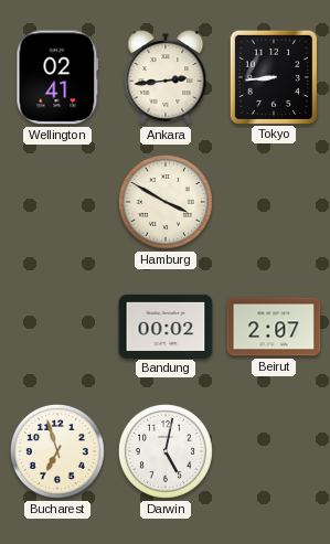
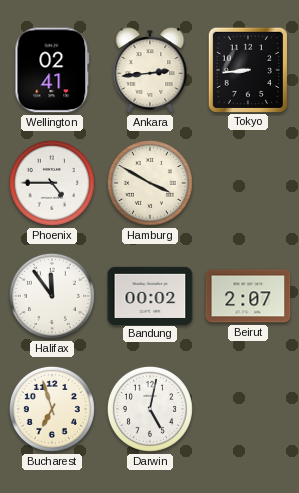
Phoenix: none -> 4:45
Halifax: none -> 11:54
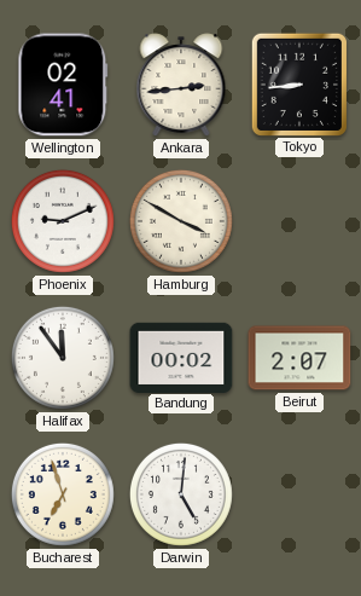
Phoenix: 4:45 -> 9:11
Darwin: 5:02 -> 5:01
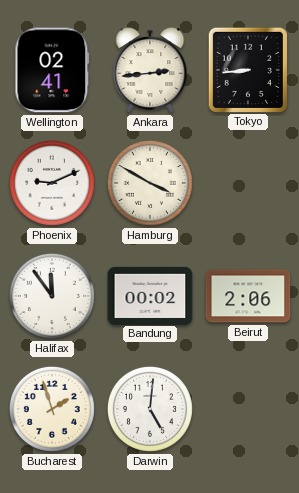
Beirut: 2:07 -> 2:06
Bucharest: 6:57 -> 1:57
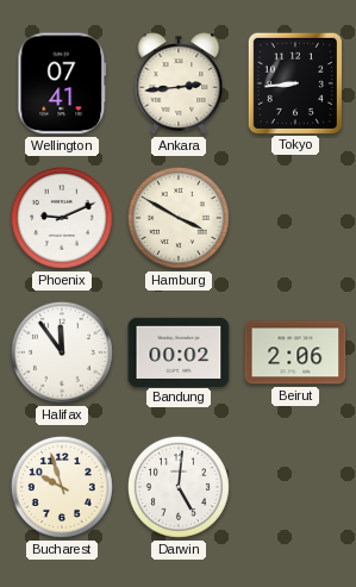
Wellington: 02:41 -> 07:41
Bucharest: 1:57 -> 9:57
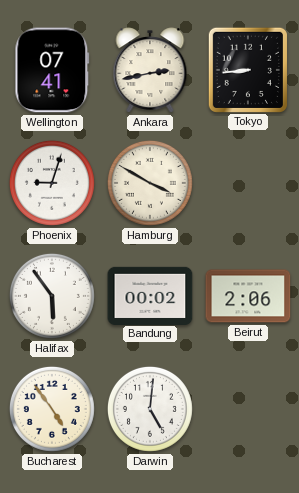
Ankara: 2:44 -> 2:43
Phoenix: 9:11 -> 9:03
Halifax: 11:54 -> 5:54
Bucharest: 9:57 -> 4:54
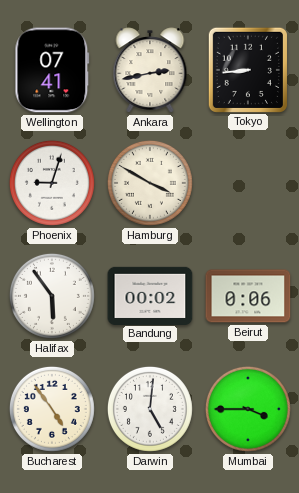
Beirut: 2:06 -> 0:06
Mumbai: none -> 3:45
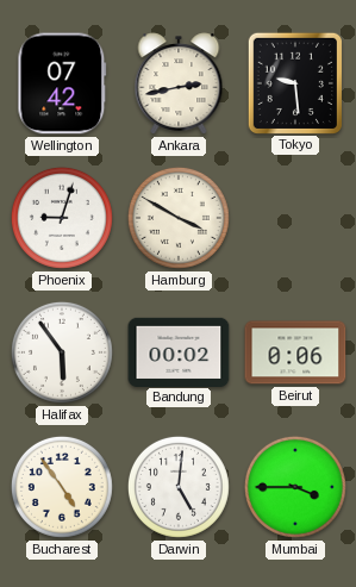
Wellington: 07:41 -> 07:42
Tokyo: 8:44 -> 9:29
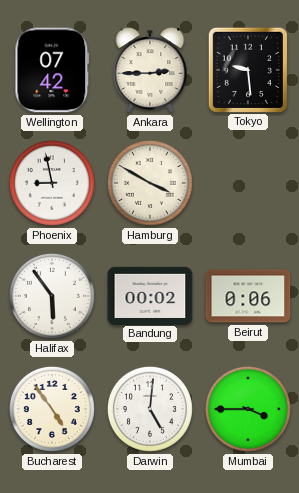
Ankara: 2:43 -> 2:45
Phoenix: 9:03 -> 8:58
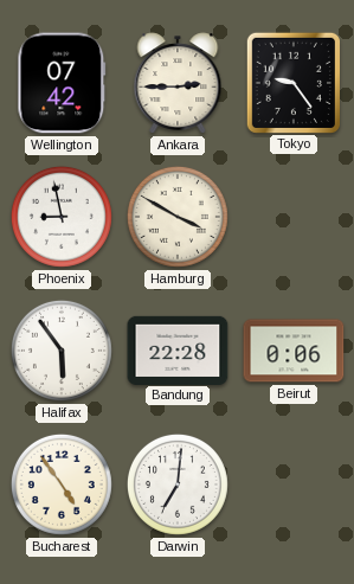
Tokyo: 9:29 -> 9:24
Bandung: 00:02 -> 22:28
Darwin: 5:01 -> 7:01
Mumbai: 3:45 -> none
